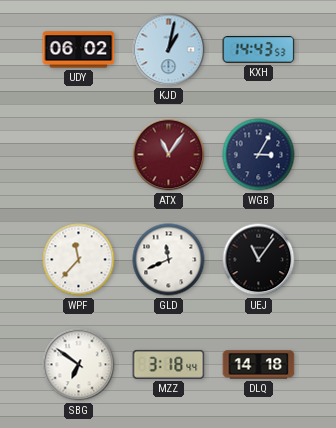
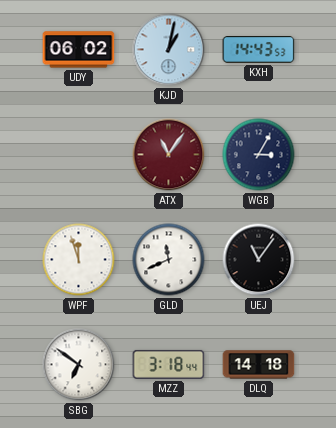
WPF: 11:37 -> 11:57
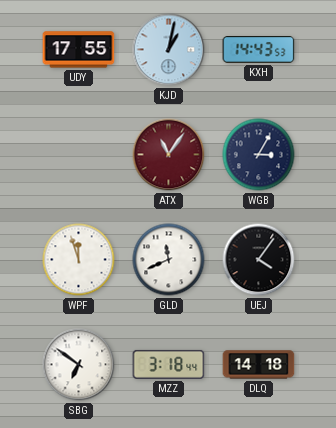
UDY: 06:02 -> 17:55
UEJ: 11:06 -> 4:06
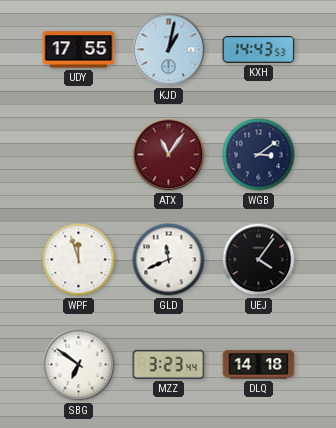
WGB: 3:05 -> 3:09
MZZ: 3:18 -> 3:23
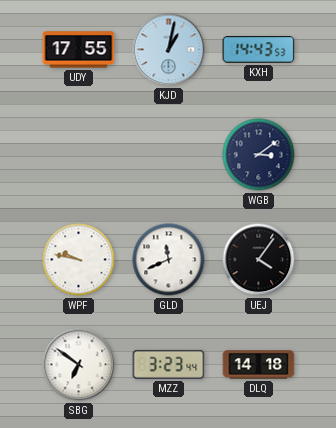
ATX: 11:06 -> none
WPF: 11:57 -> 9:47
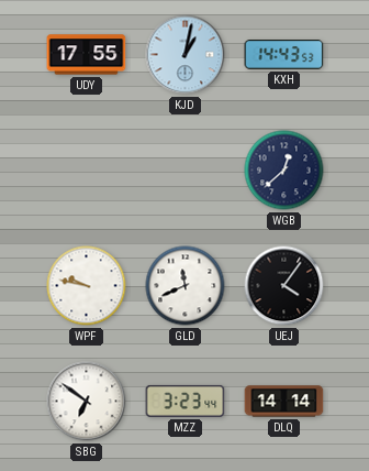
WGB: 3:09 -> 12:38
DLQ: 14:18 -> 14:14
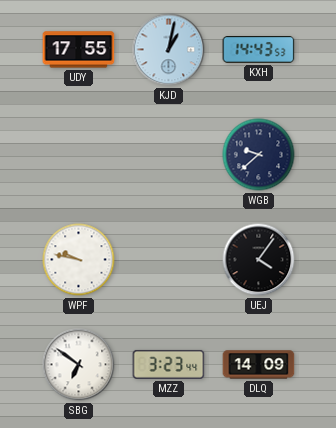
WGB: 12:38 -> 9:38
GLD: 11:41 -> none
DLQ: 14:14 -> 14:09
